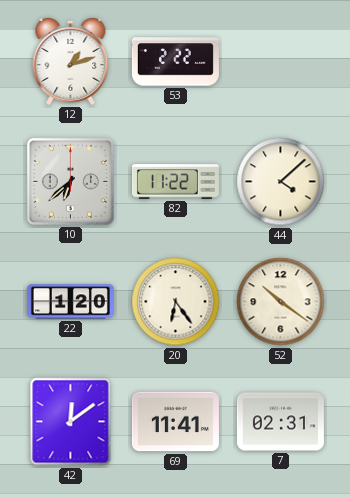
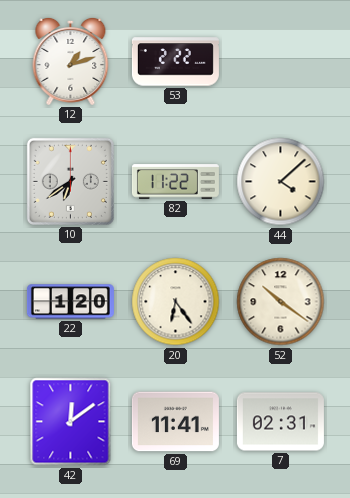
10: 6:38 -> 6:39
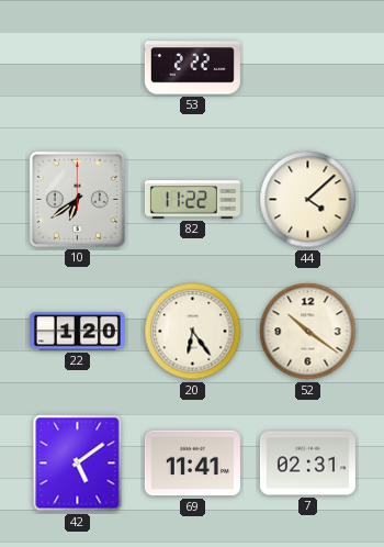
12: 1:12 -> none
42: 12:09 -> 5:09
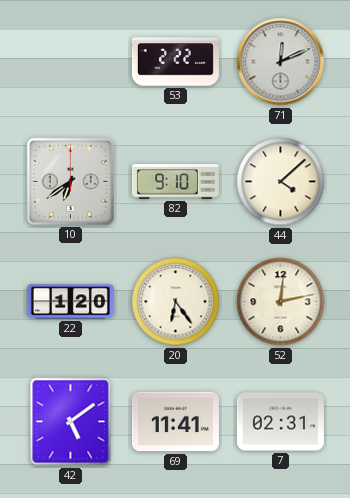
71: none -> 12:11
82: 11:22 -> 9:10
52: 10:21 -> 12:13
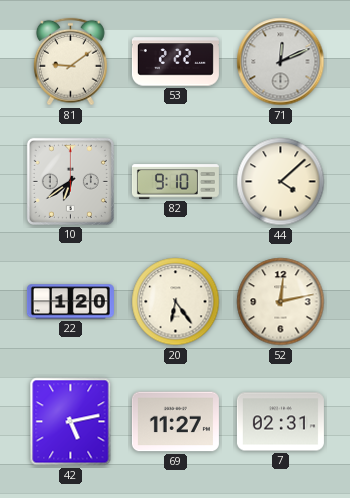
81: none -> 9:09
42: 5:09 -> 5:13
69: 11:41 -> 11:27
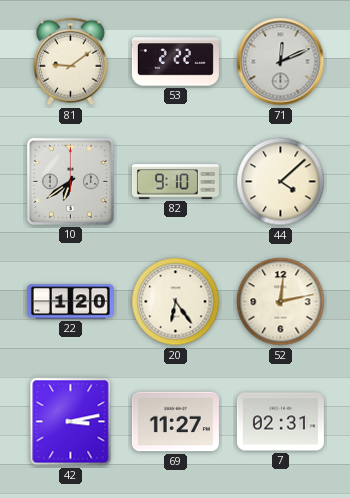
42: 5:13 -> 3:13
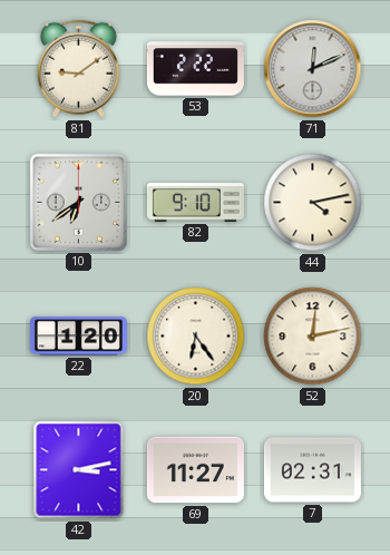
44: 4:08 -> 4:13
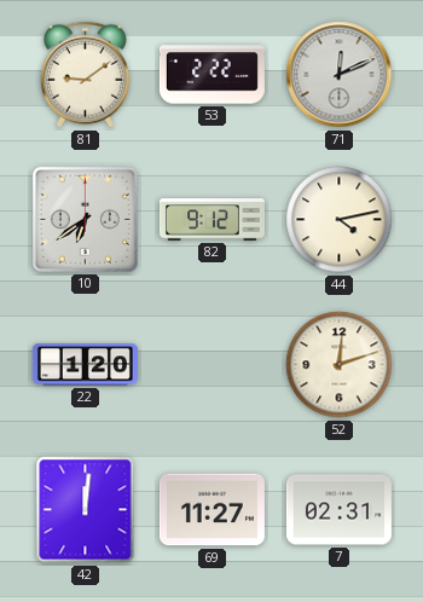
82: 9:10 -> 9:12
20: 6:24 -> none
52: 12:13 -> 12:12
42: 3:13 -> 12:01
